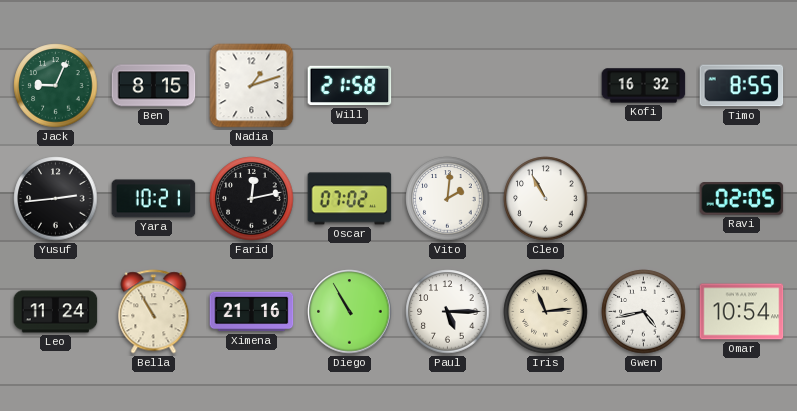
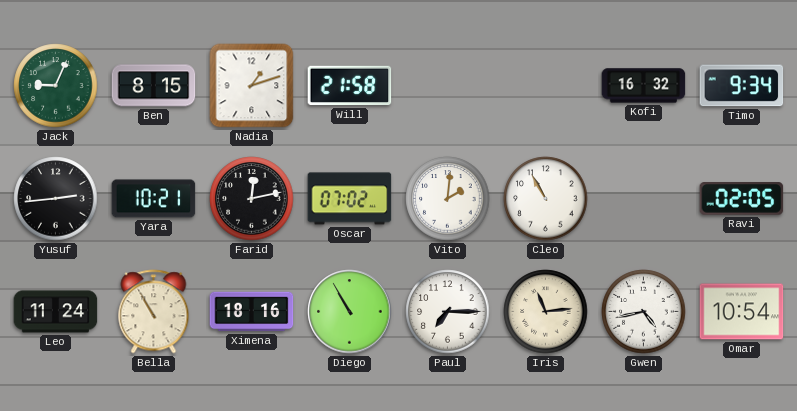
Timo: 8:55 -> 9:34
Ximena: 21:16 -> 18:16
Paul: 5:15 -> 7:15
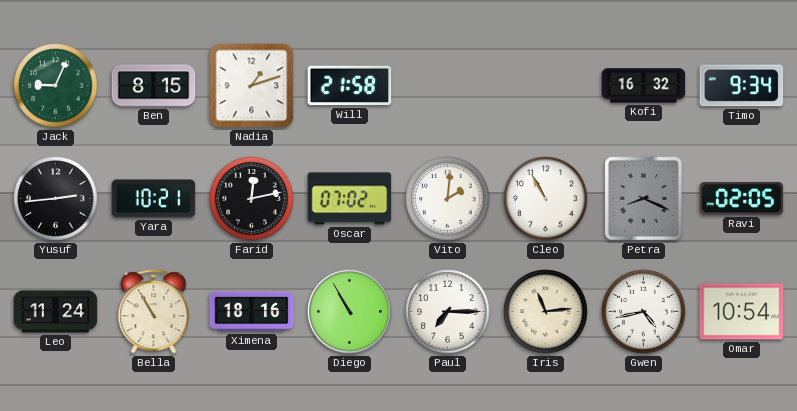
Petra: none -> 8:19
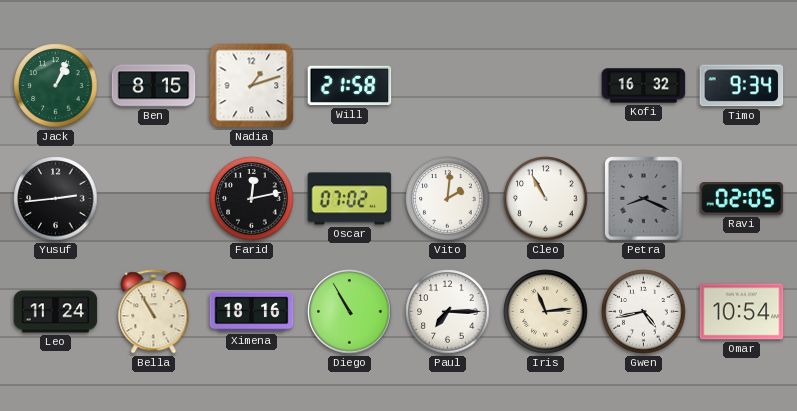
Jack: 9:04 -> 1:04
Yara: 10:21 -> none
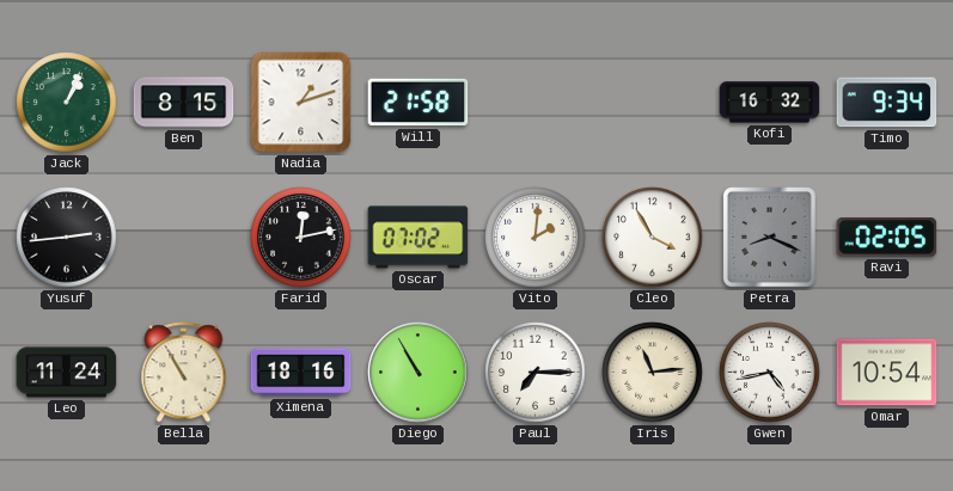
Cleo: 10:55 -> 3:55
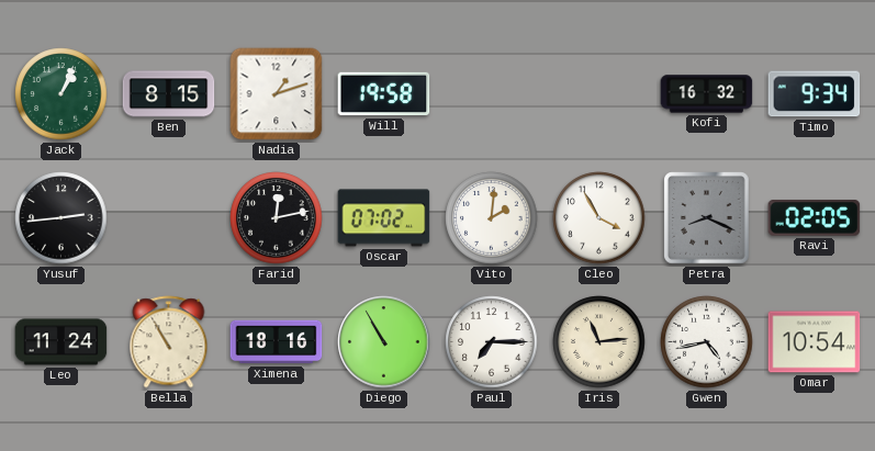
Will: 21:58 -> 19:58
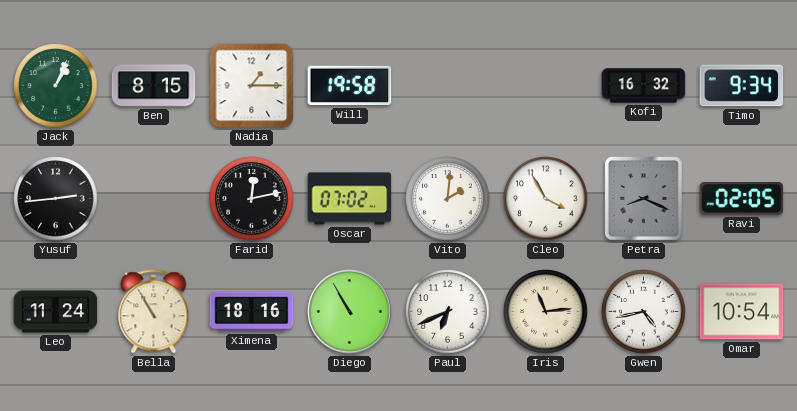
Nadia: 1:12 -> 1:15
Paul: 7:15 -> 6:41
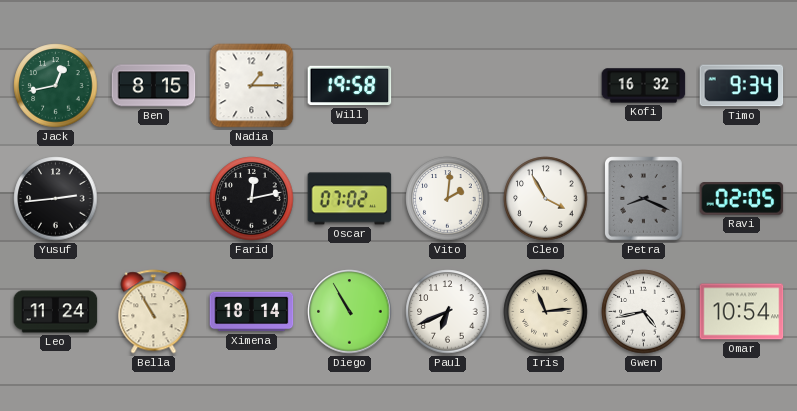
Jack: 1:04 -> 12:43
Ximena: 18:16 -> 18:14
